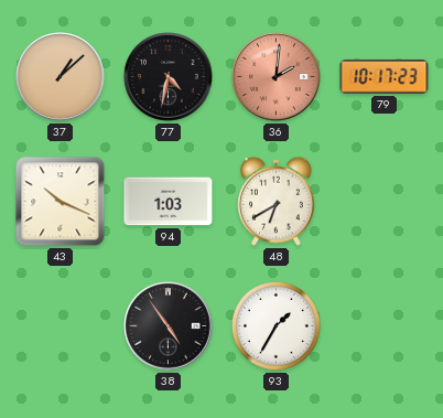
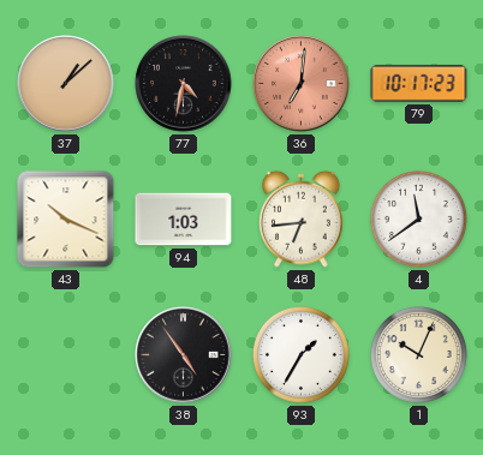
36: 2:01 -> 7:01
48: 6:40 -> 6:44
4: none -> 11:39
1: none -> 10:04
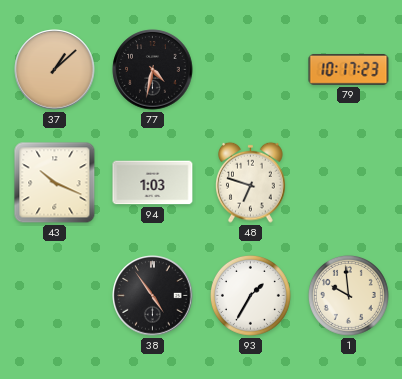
36: 7:01 -> none
48: 6:44 -> 6:48
4: 11:39 -> none
1: 10:04 -> 9:59
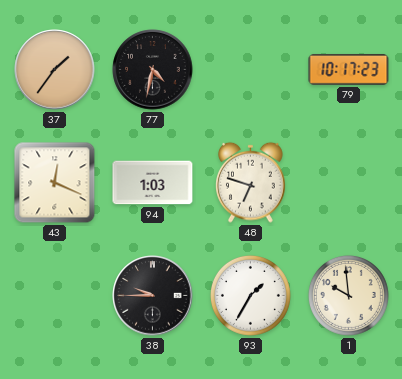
37: 1:08 -> 1:36
43: 10:19 -> 12:19
38: 4:54 -> 9:45
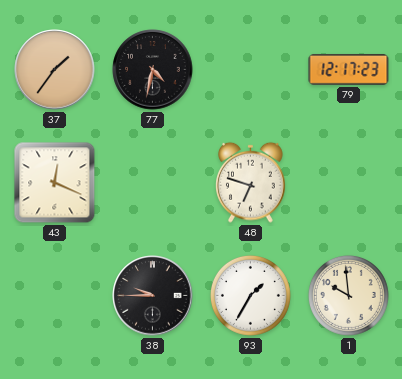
79: 10:17 -> 12:17
94: 1:03 -> none
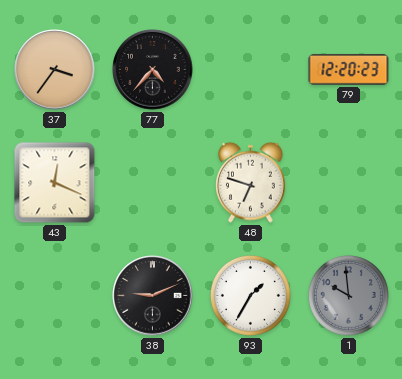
37: 1:36 -> 3:36
77: 4:32 -> 4:37
79: 12:17 -> 12:20
38: 9:45 -> 9:11
1 dial: cream -> grey
